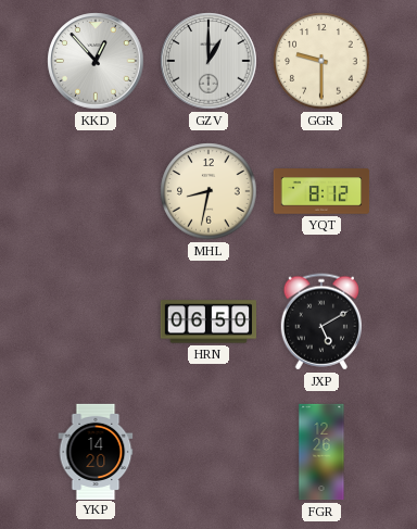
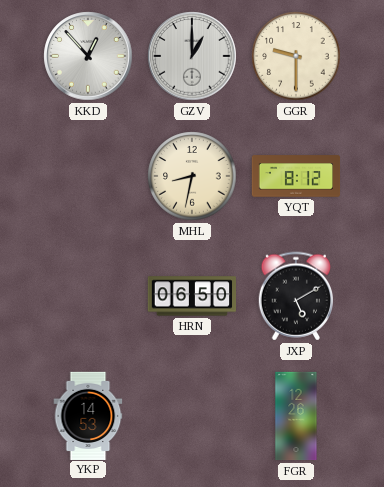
YKP: 14:20 -> 14:53
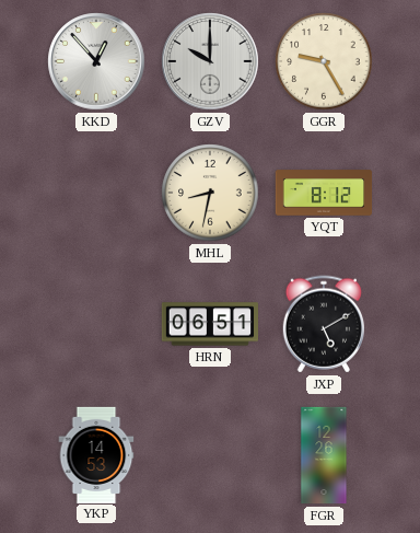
GZV: 1:00 -> 10:00
GGR: 9:30 -> 9:25
HRN: 06:50 -> 06:51
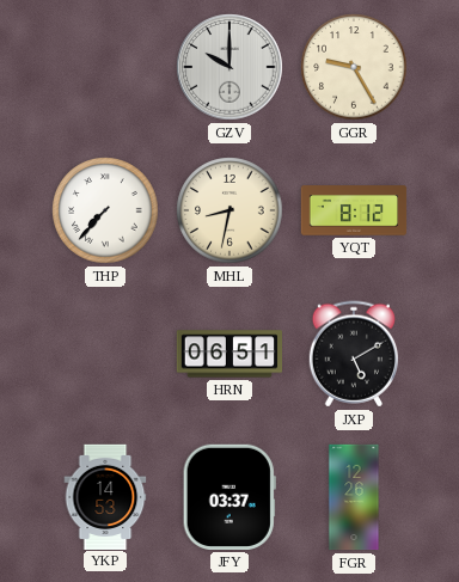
KKD: 12:53 -> none
THP: none -> 7:37
JFY: none -> 03:37
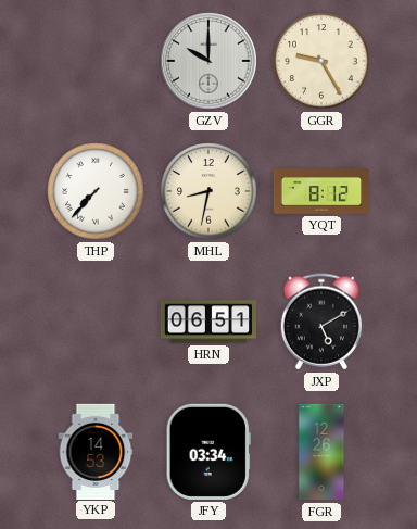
JFY: 03:37 -> 03:34
